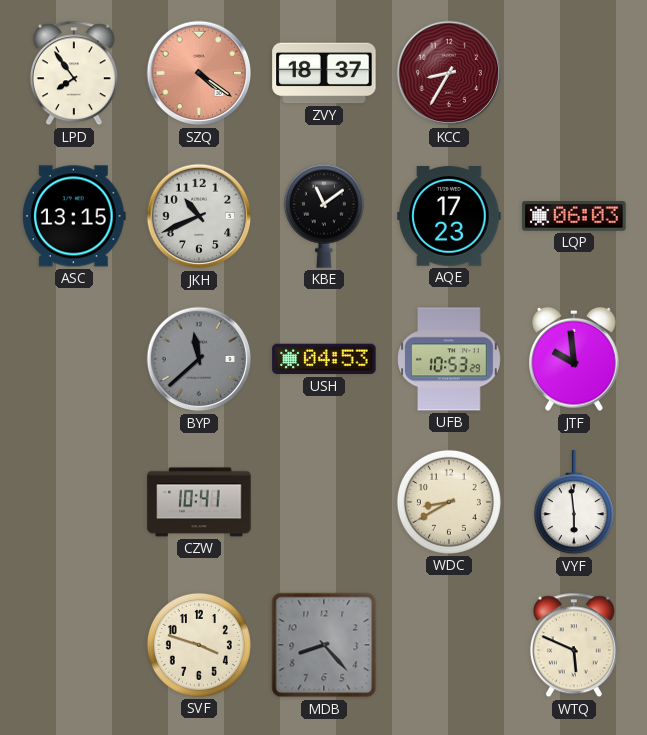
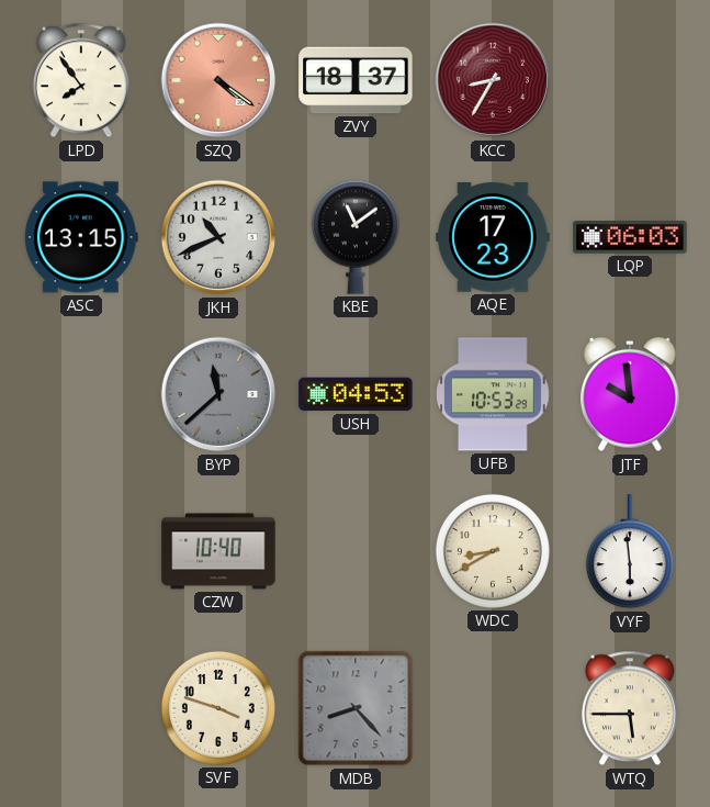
CZW: 10:41 -> 10:40
WTQ: 5:49 -> 5:45
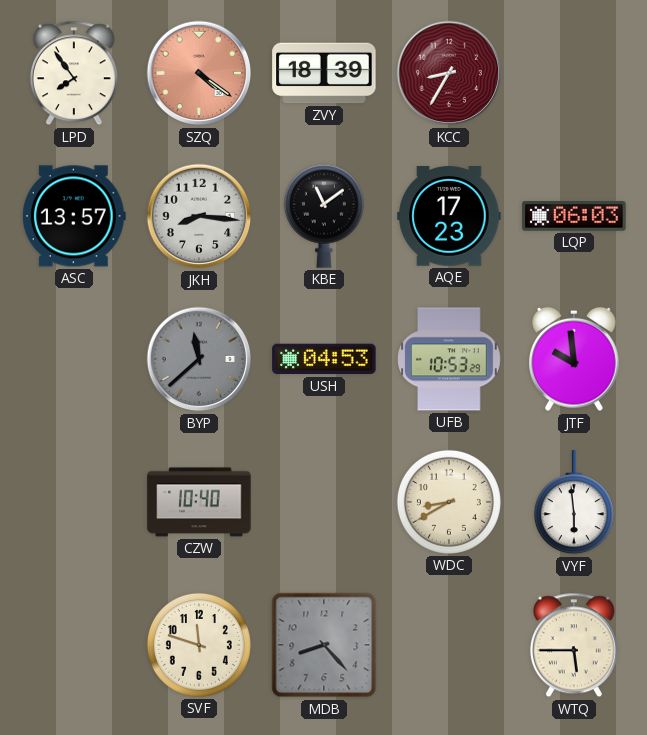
ZVY: 18:37 -> 18:39
ASC: 13:15 -> 13:57
JKH: 10:41 -> 8:16
SVF: 3:48 -> 11:48
